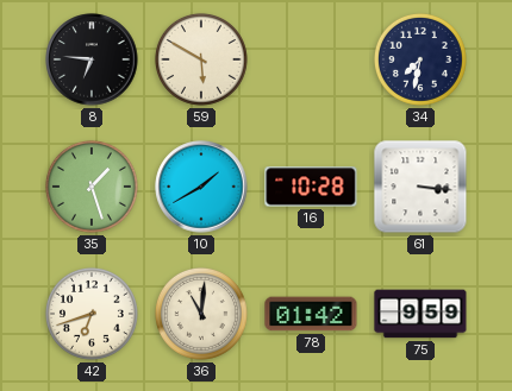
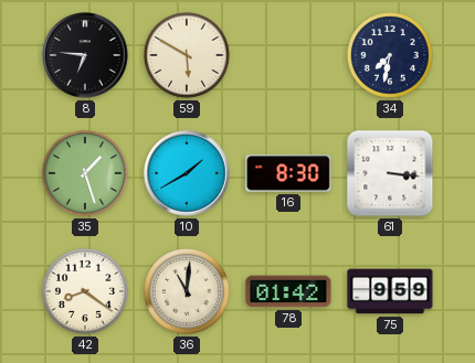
16: 10:28 -> 8:30
42: 6:42 -> 8:21
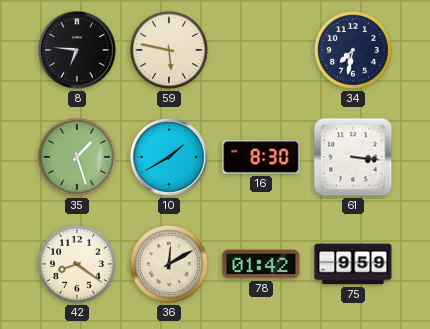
59: 5:50 -> 5:47
36: 11:01 -> 12:10
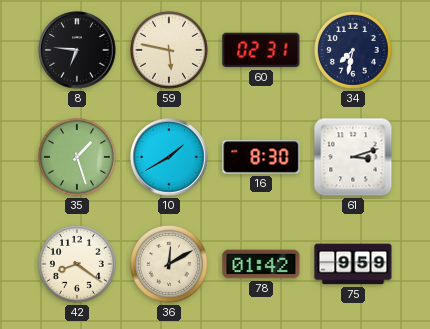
60: none -> 02:31
61: 3:16 -> 3:12
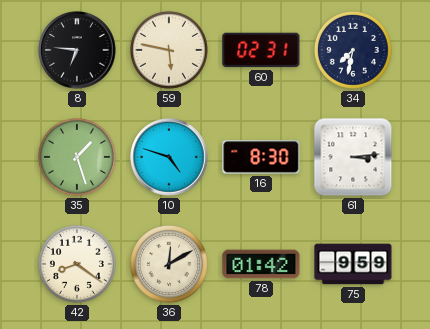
10: 1:40 -> 4:48
61: 3:12 -> 3:14
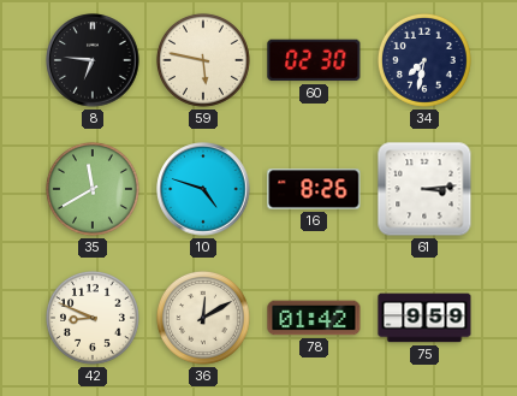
60: 02:31 -> 02:30
35: 1:27 -> 11:40
16: 8:30 -> 8:26
42: 8:21 -> 8:49
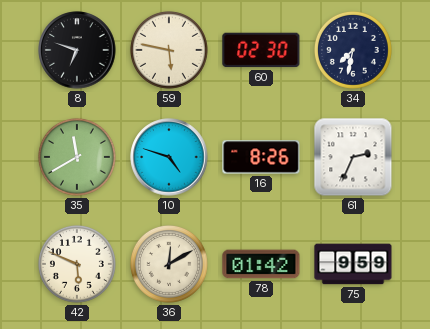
8: 6:46 -> 6:48
61: 3:14 -> 2:34
42: 8:49 -> 5:49
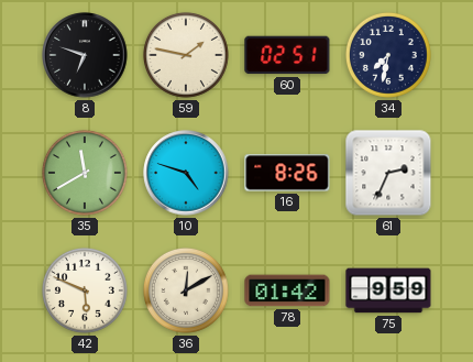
59: 5:47 -> 1:47
60: 02:30 -> 02:51
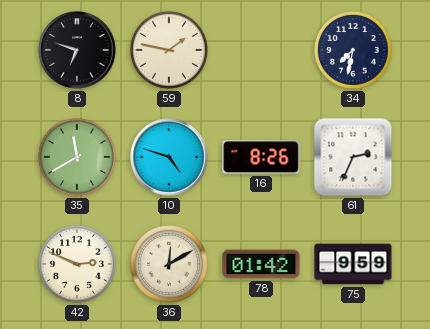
60: 02:51 -> none
42: 5:49 -> 2:49
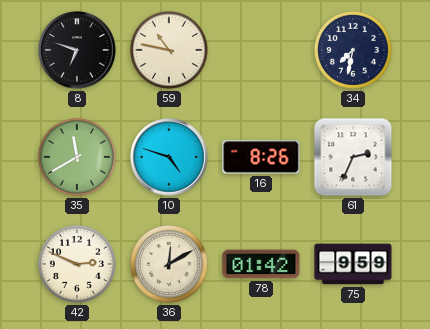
59: 1:47 -> 10:47
